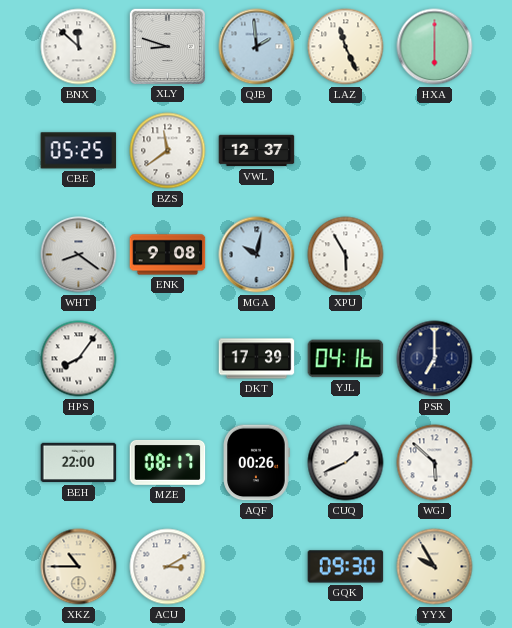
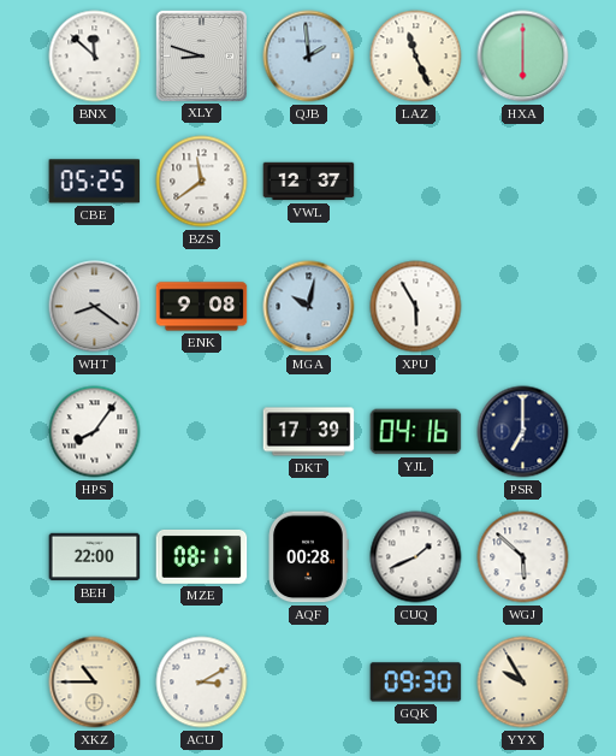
AQF: 00:26 -> 00:28
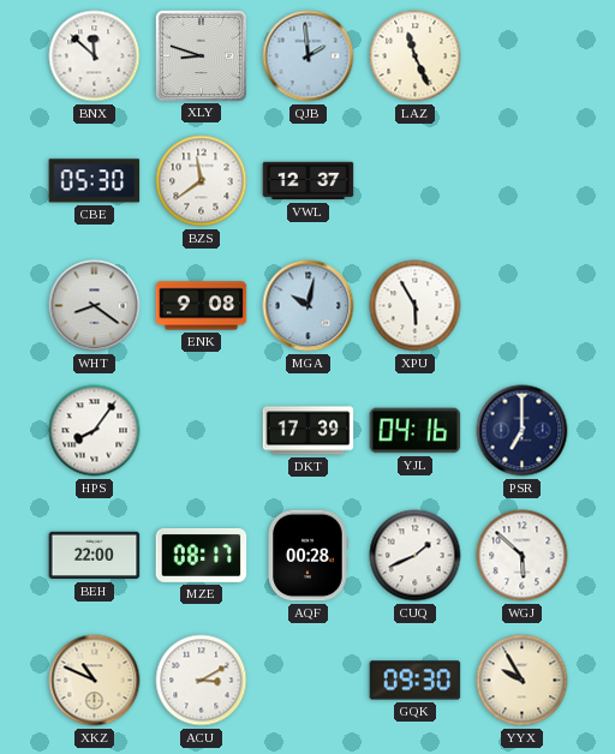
HXA: 6:00 -> none
CBE: 05:25 -> 05:30
XKZ: 10:45 -> 10:49
